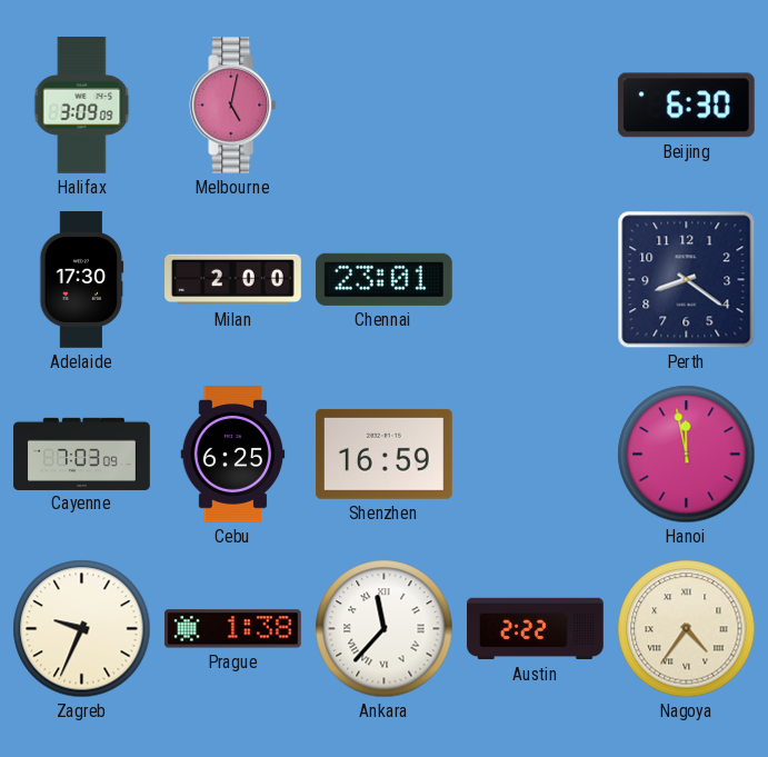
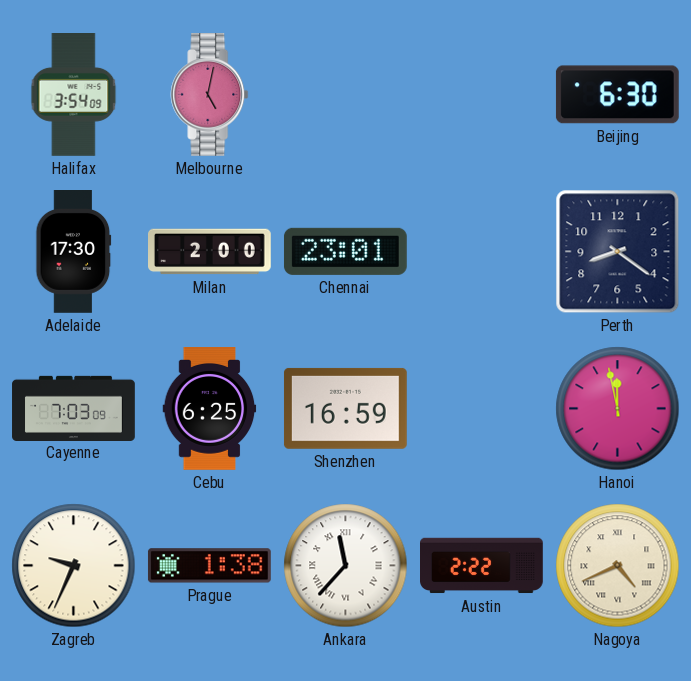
Halifax: 3:09 -> 3:54
Nagoya: 4:36 -> 4:41
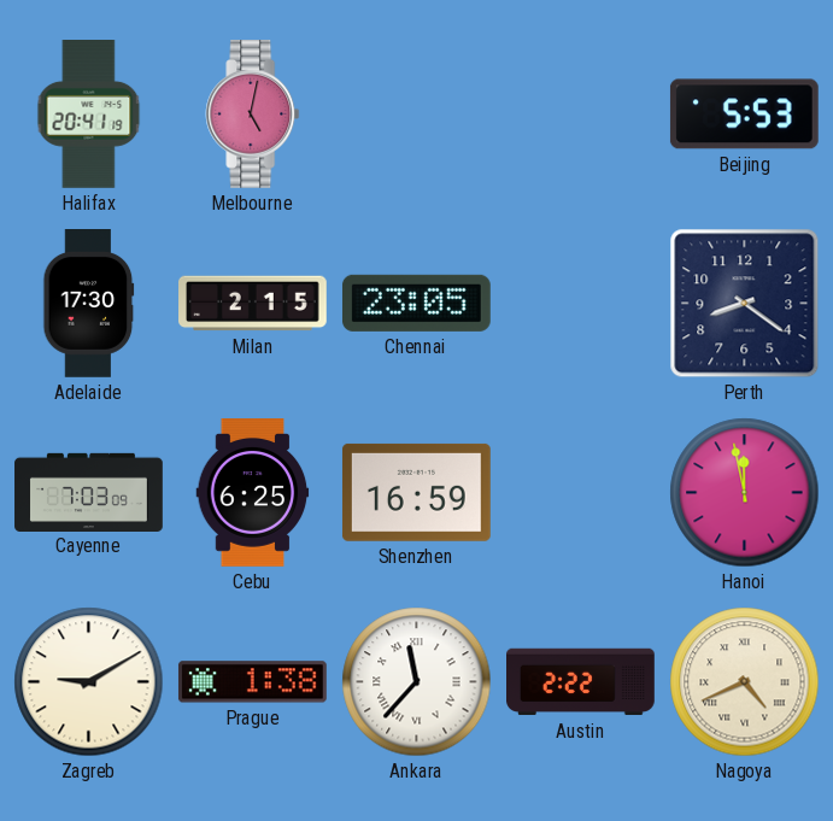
Halifax: 3:54 -> 20:41
Beijing: 6:30 -> 5:53
Milan: 2:00 -> 2:15
Chennai: 23:01 -> 23:05
Zagreb: 9:34 -> 9:10
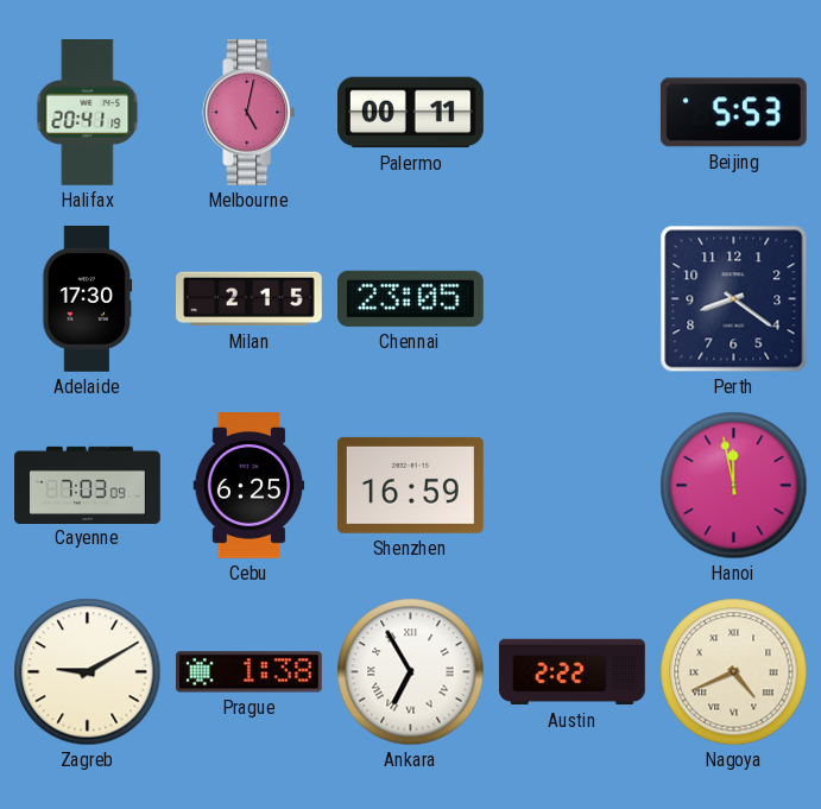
Palermo: none -> 00:11
Ankara: 11:37 -> 6:55
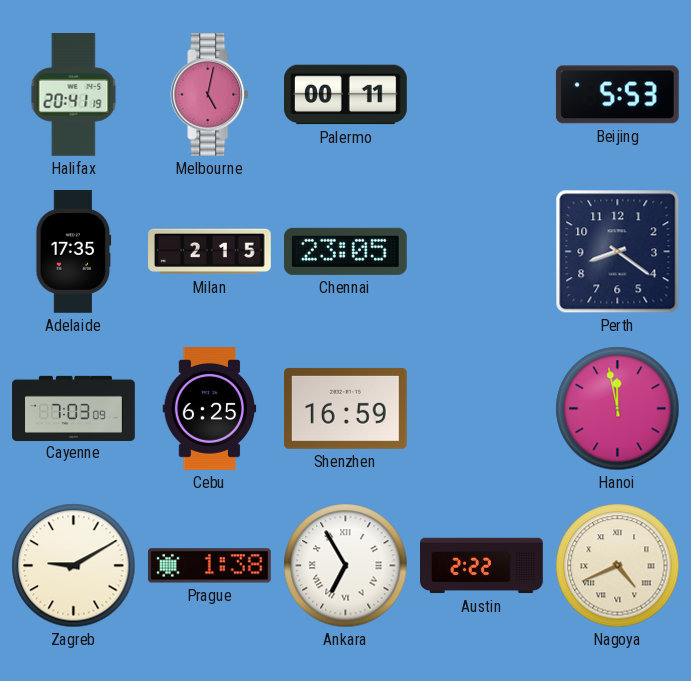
Adelaide: 17:30 -> 17:35
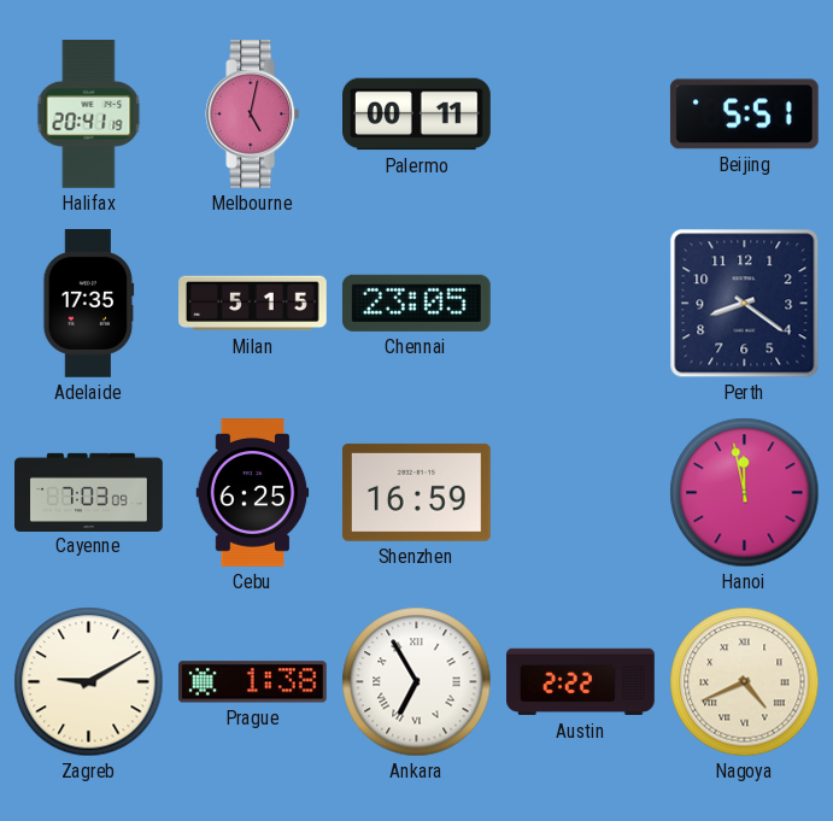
Beijing: 5:53 -> 5:51
Milan: 2:15 -> 5:15
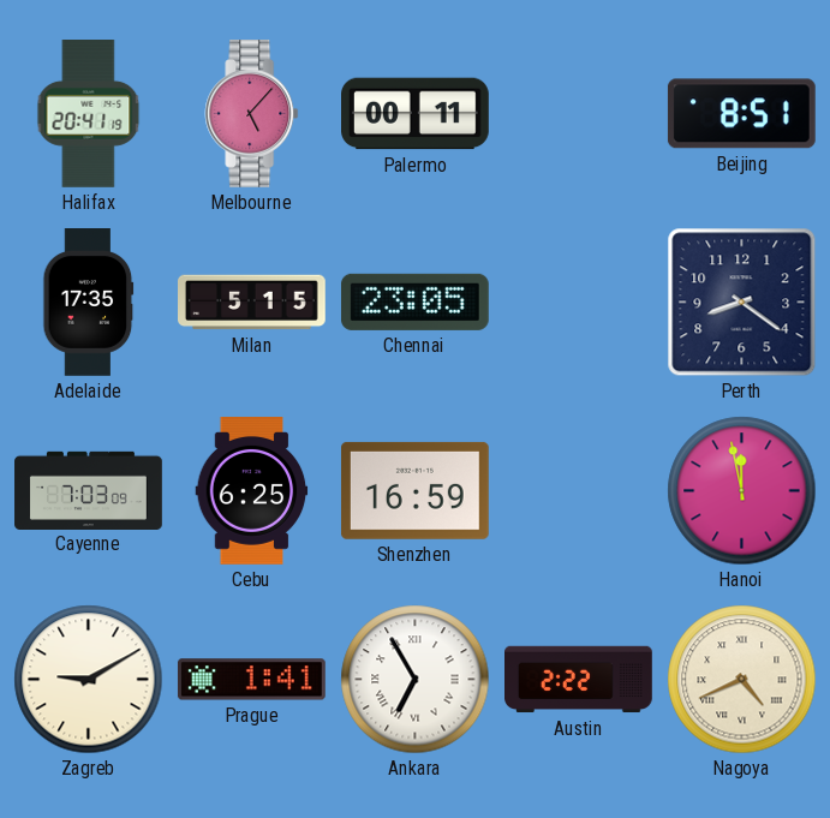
Melbourne: 5:02 -> 5:07
Beijing: 5:51 -> 8:51
Prague: 1:38 -> 1:41
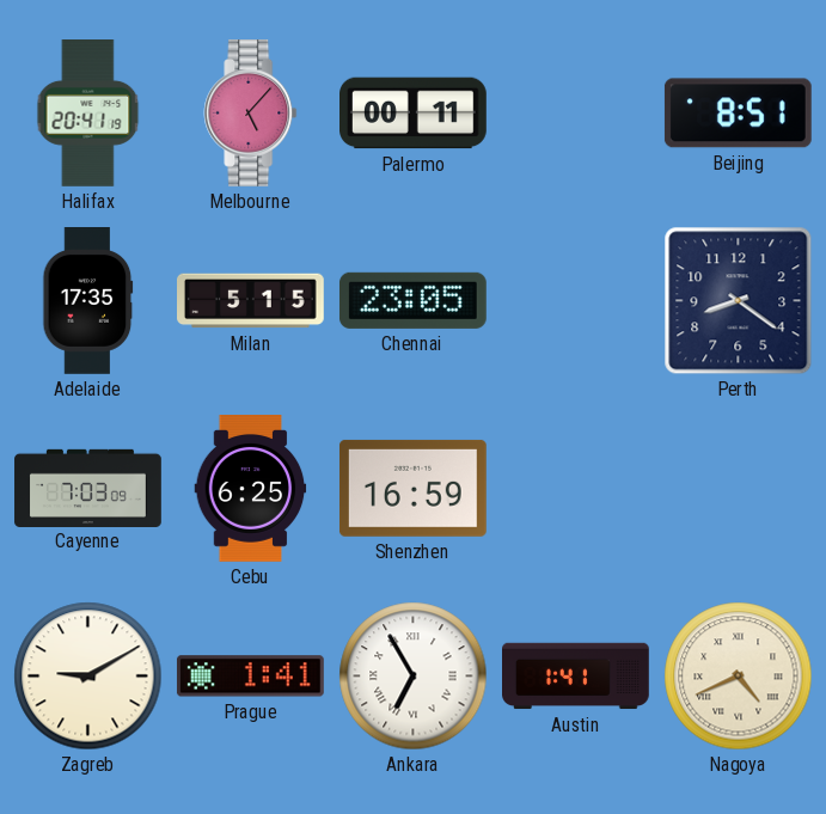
Hanoi: 11:58 -> none
Austin: 2:22 -> 1:41
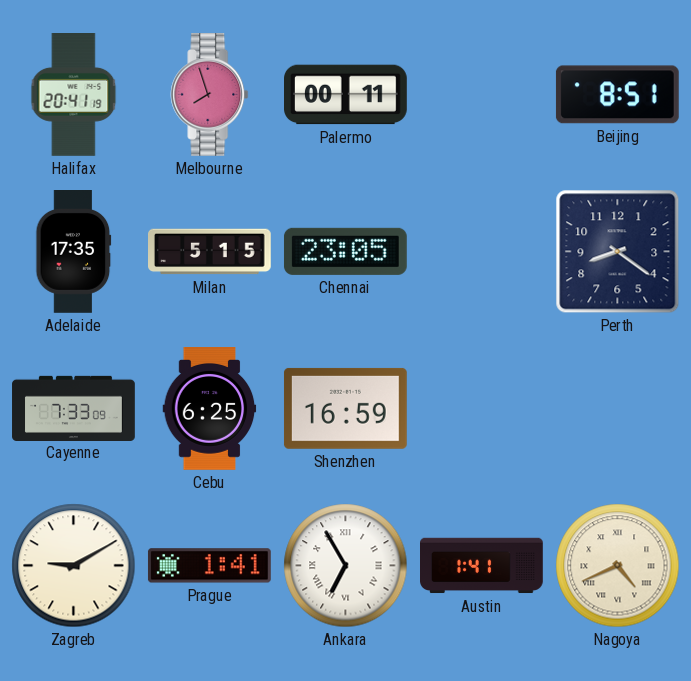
Melbourne: 5:07 -> 7:57
Cayenne: 7:03 -> 7:33
